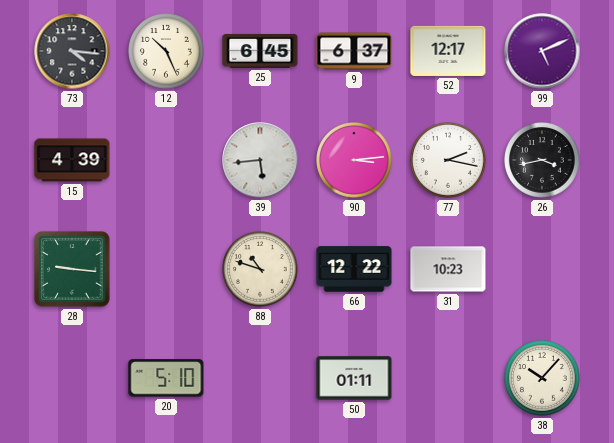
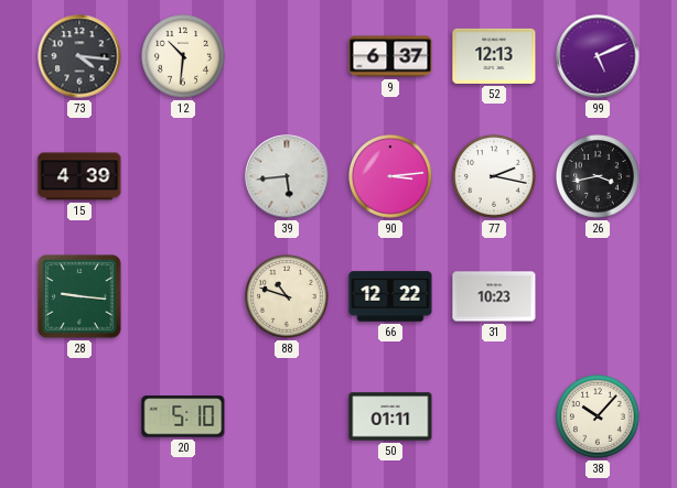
12: 10:26 -> 10:31
25: 6:45 -> none
52: 12:17 -> 12:13
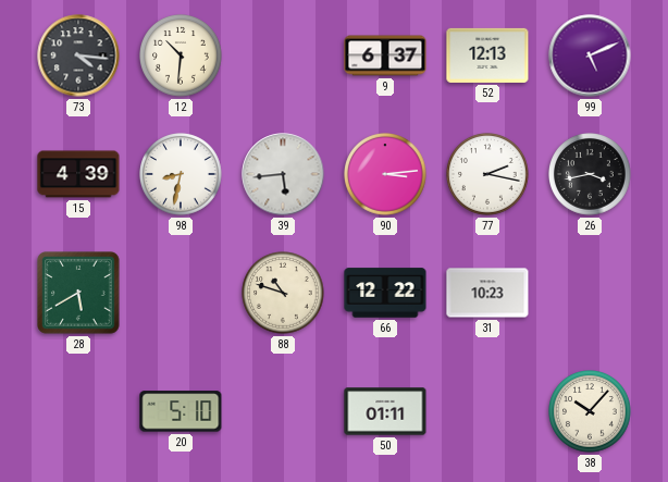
98: none -> 8:32
28: 9:16 -> 5:40
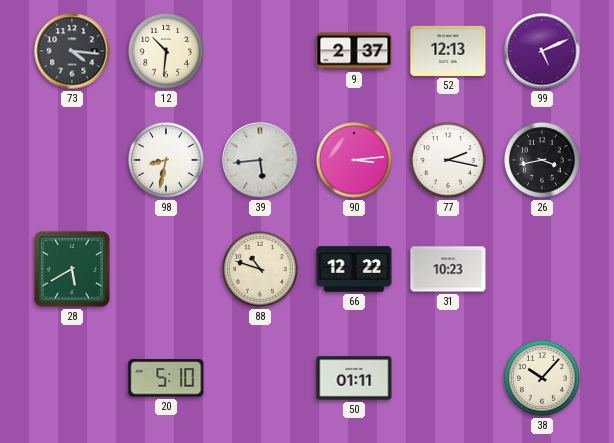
9: 6:37 -> 2:37
15: 4:39 -> none
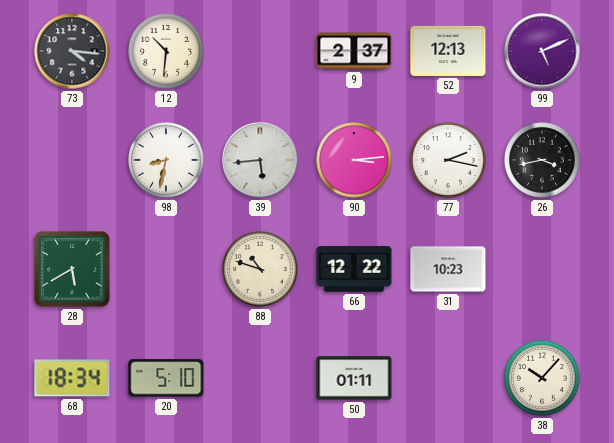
68: none -> 18:34
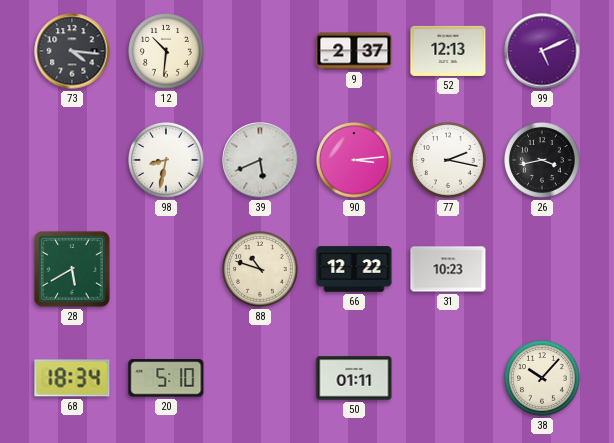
39: 5:44 -> 5:41
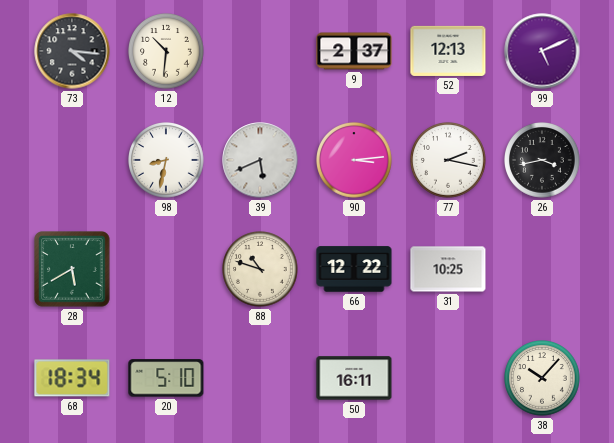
31: 10:23 -> 10:25
50: 01:11 -> 16:11
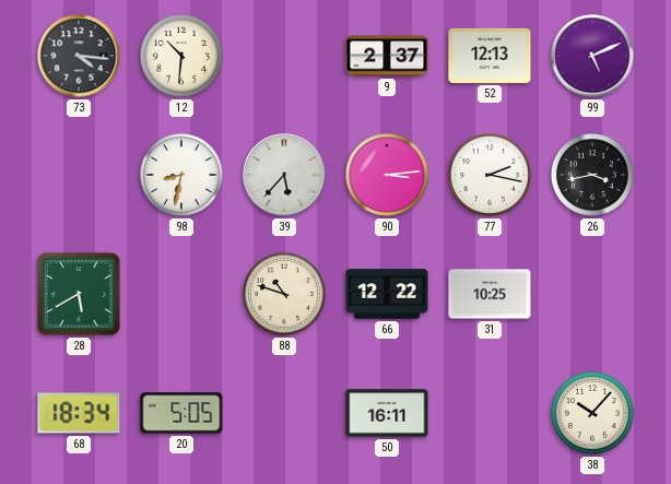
39: 5:41 -> 5:37
20: 5:10 -> 5:05
